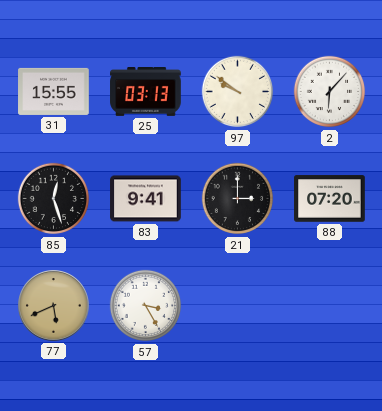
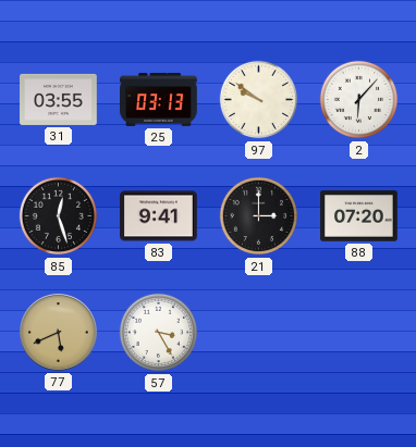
31: 15:55 -> 03:55
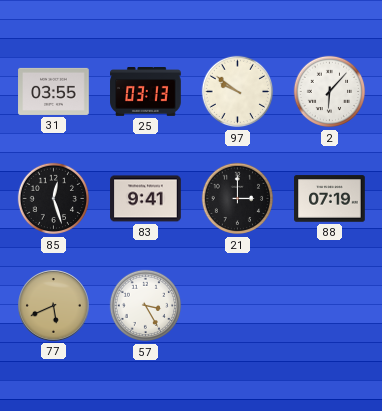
88: 07:20 -> 07:19
